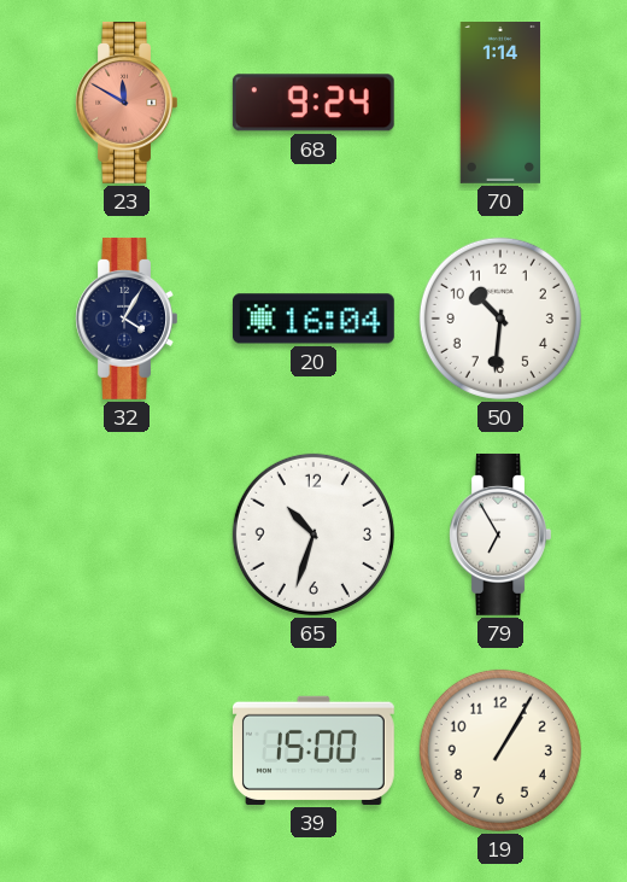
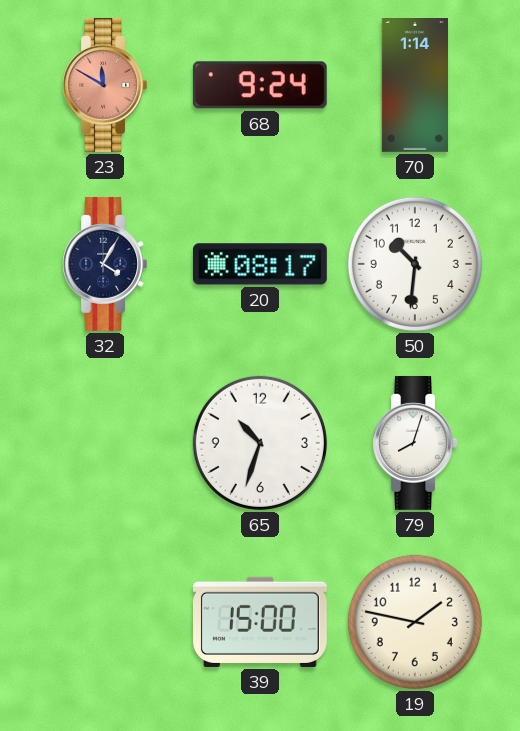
20: 16:04 -> 08:17
79: 6:55 -> 8:03
19: 1:05 -> 1:47
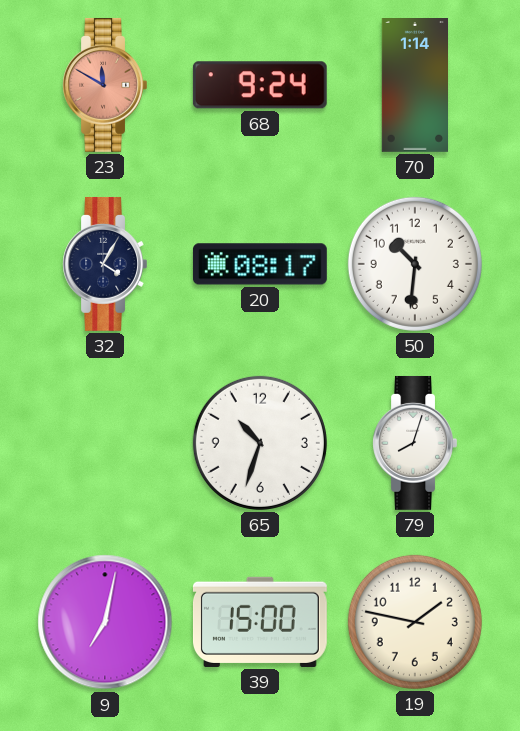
9: none -> 7:02
